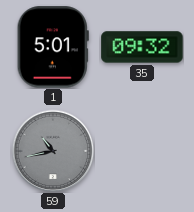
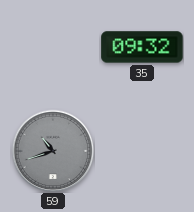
1: 5:01 -> none
59: 10:43 -> 10:42
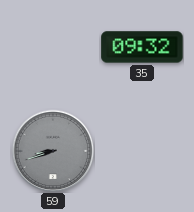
59: 10:42 -> 8:42
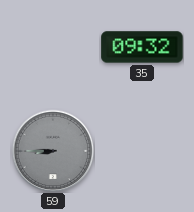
59: 8:42 -> 8:45
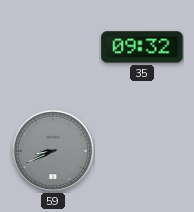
59: 8:45 -> 8:41
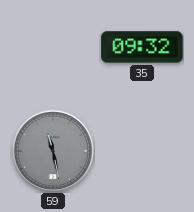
59: 8:41 -> 11:28
